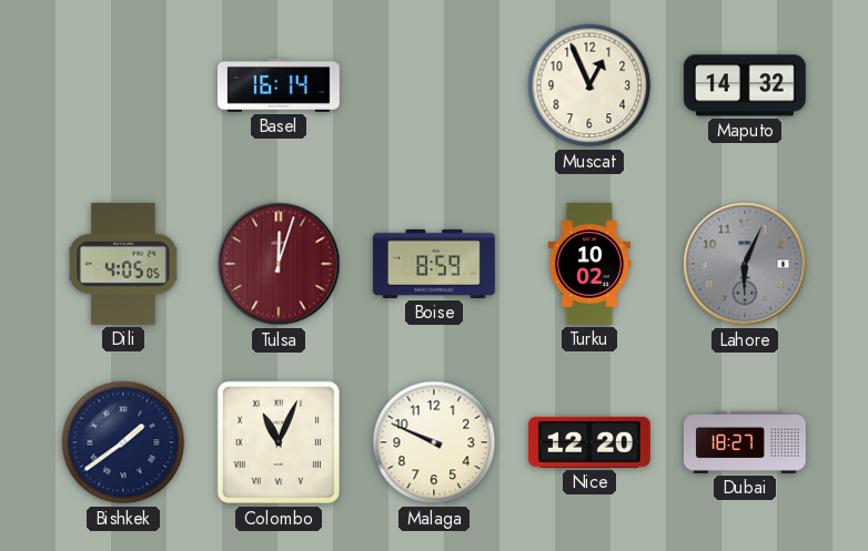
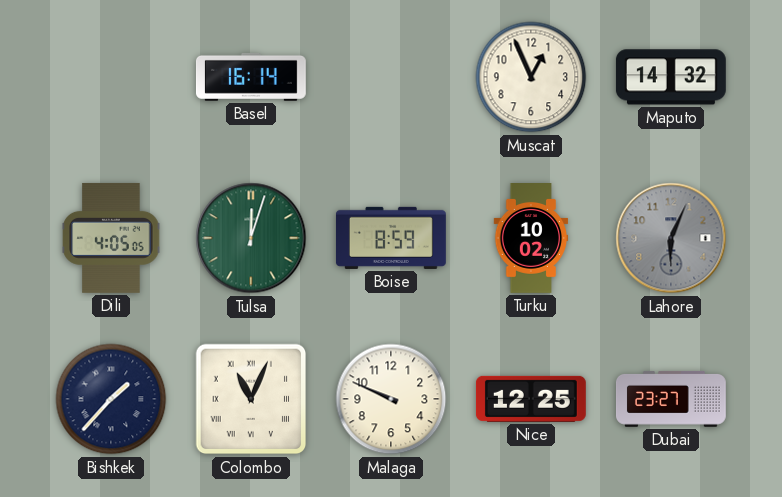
Tulsa dial: burgundy -> green
Bishkek: 1:39 -> 1:37
Nice: 12:20 -> 12:25
Dubai: 18:27 -> 23:27
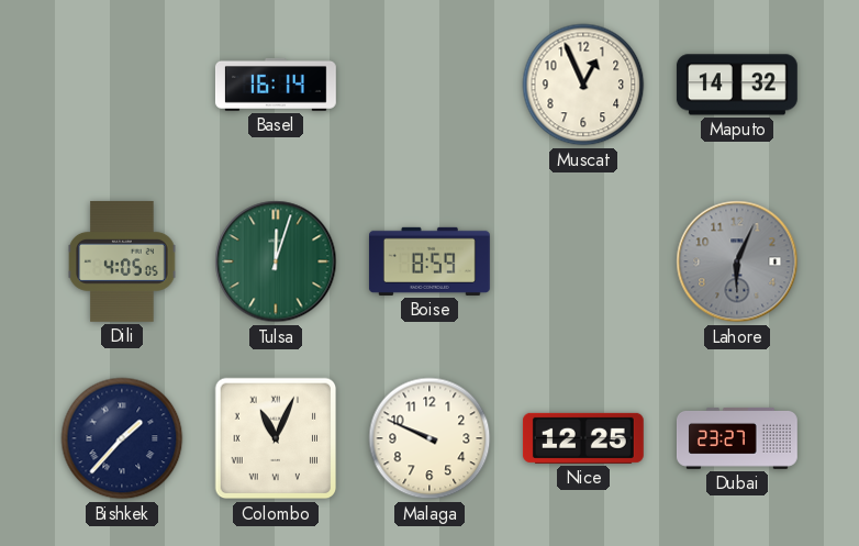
Turku: 10:02 -> none
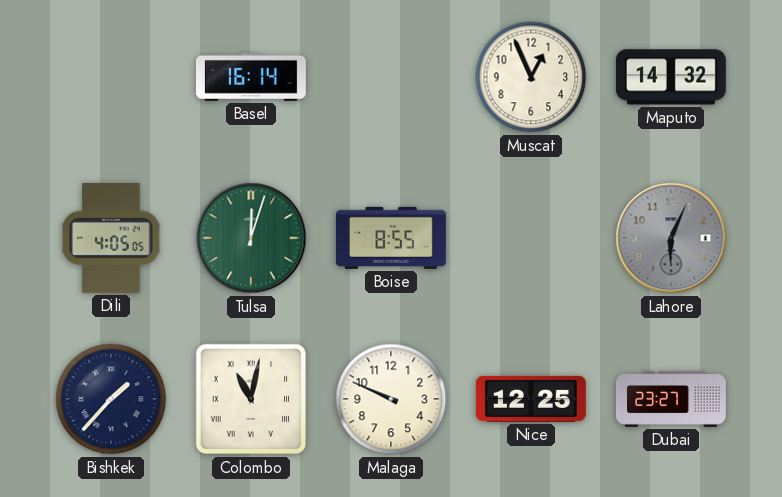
Boise: 8:59 -> 8:55
Colombo: 11:04 -> 11:02
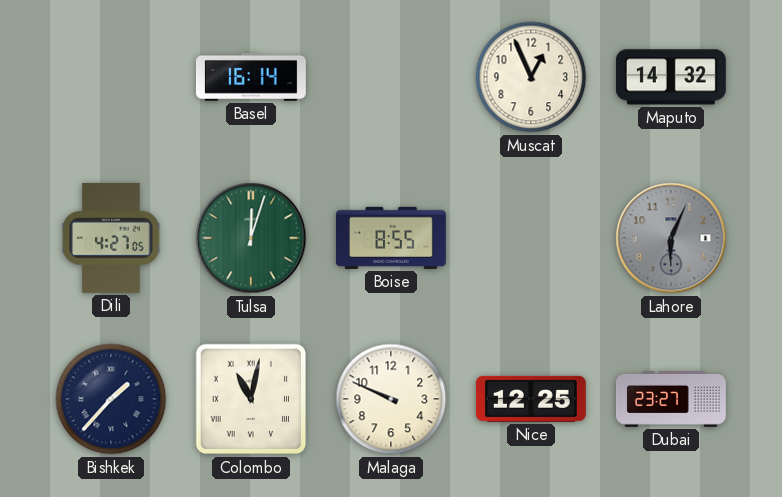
Dili: 4:05 -> 4:27
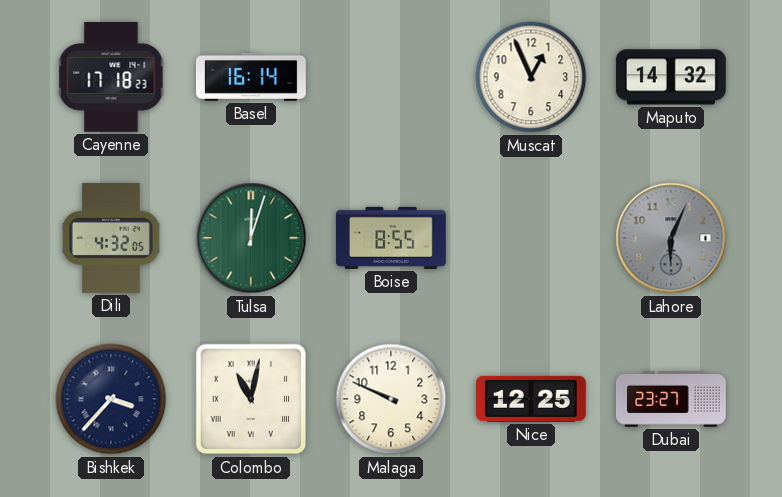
Cayenne: none -> 17:18
Dili: 4:27 -> 4:32
Bishkek: 1:37 -> 3:37
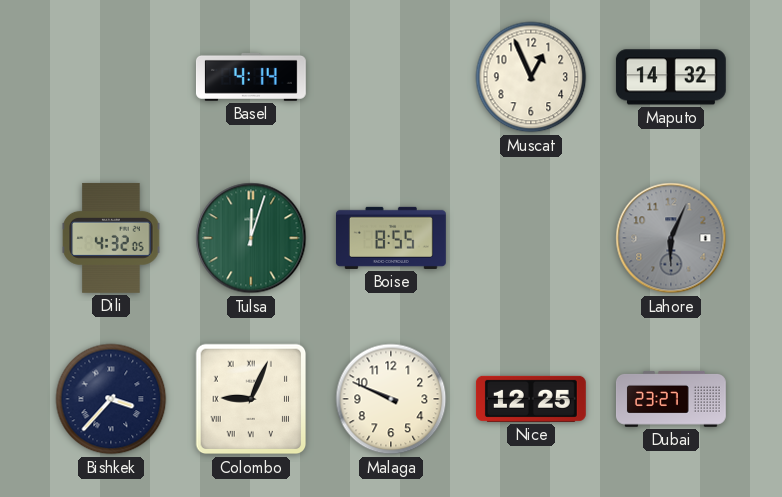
Cayenne: 17:18 -> none
Basel: 16:14 -> 4:14
Colombo: 11:02 -> 9:04
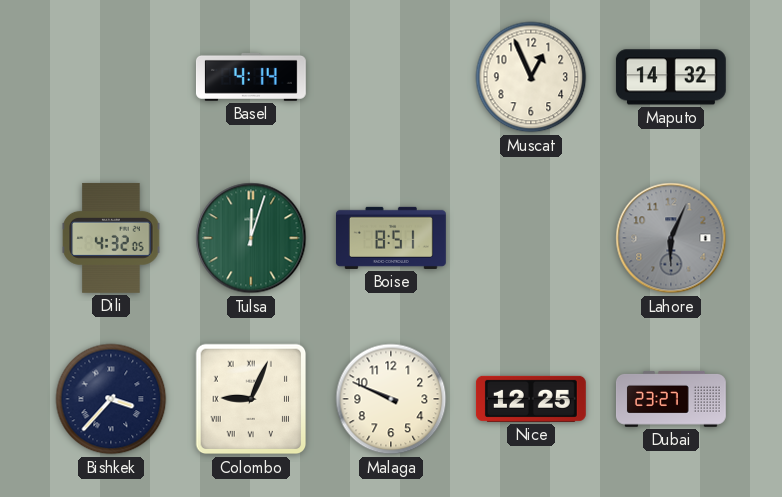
Boise: 8:55 -> 8:51
